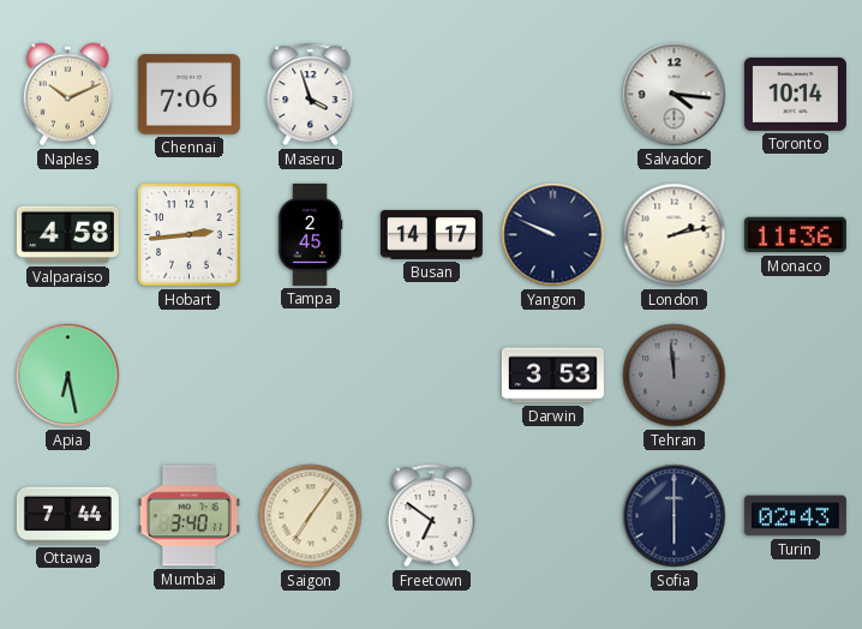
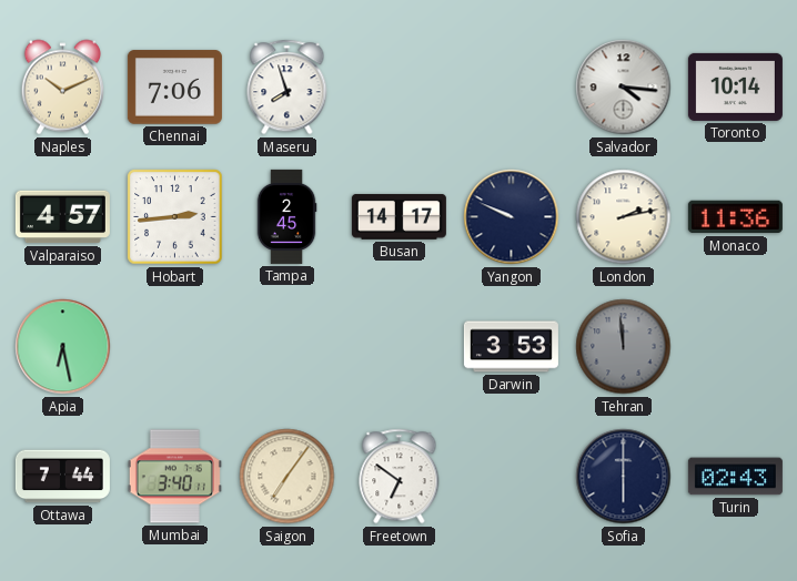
Maseru: 3:57 -> 7:57
Valparaiso: 4:58 -> 4:57
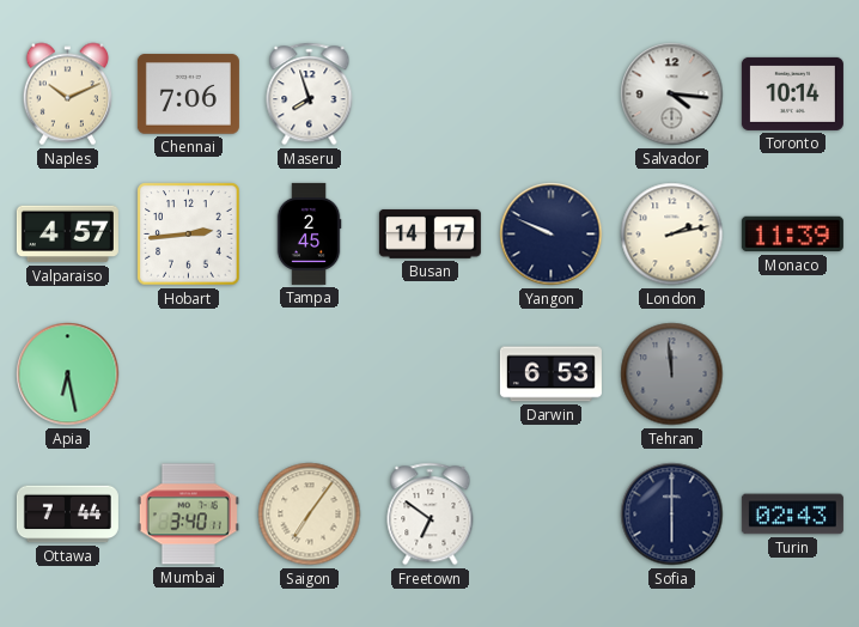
Monaco: 11:36 -> 11:39
Darwin: 3:53 -> 6:53
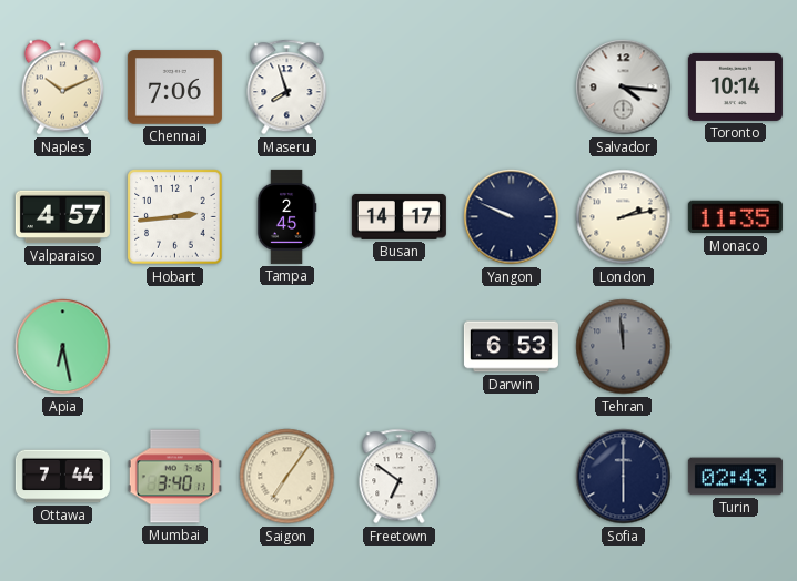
Monaco: 11:39 -> 11:35
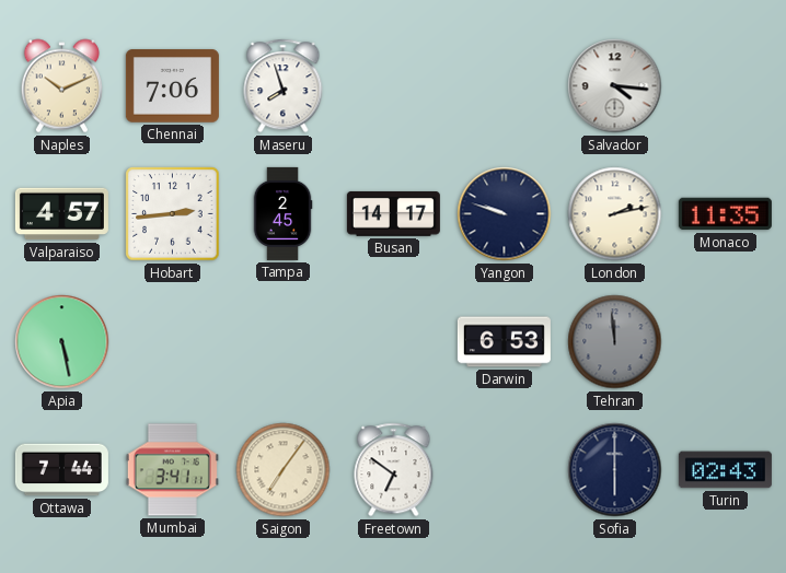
Toronto: 10:14 -> none
Yangon: 9:49 -> 9:48
Apia: 6:28 -> 5:28
Mumbai: 3:40 -> 3:41
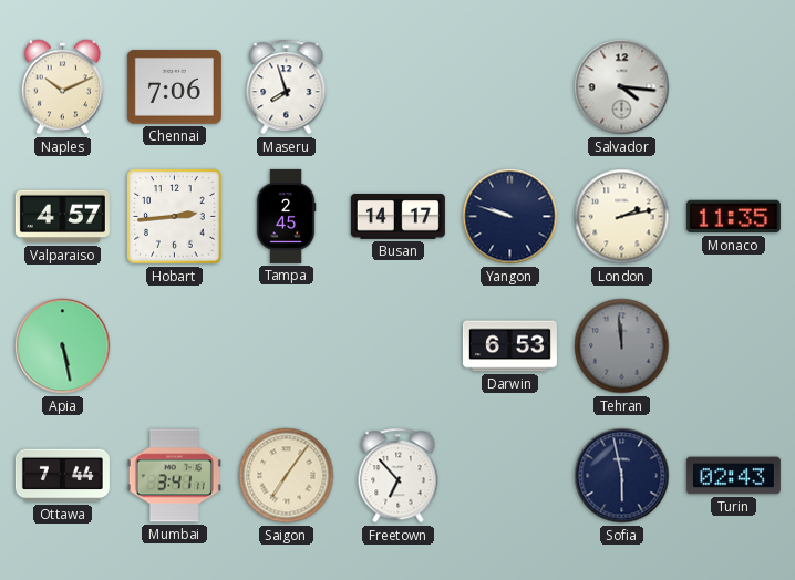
Freetown: 6:51 -> 6:53
Sofia: 6:00 -> 5:58
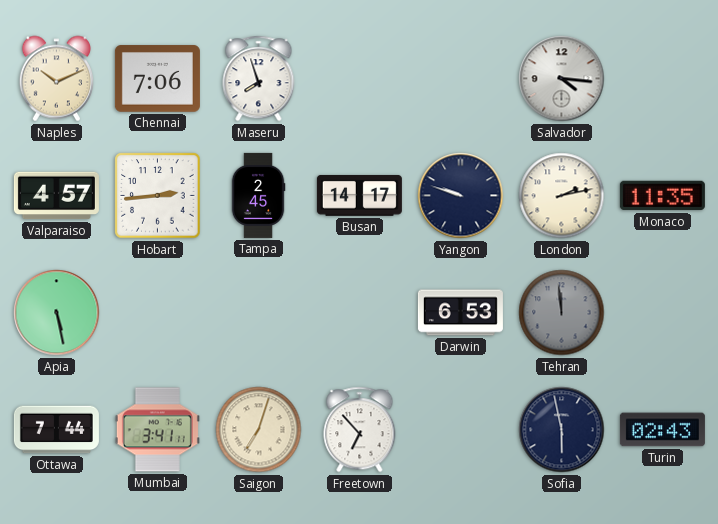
Saigon: 7:06 -> 7:03
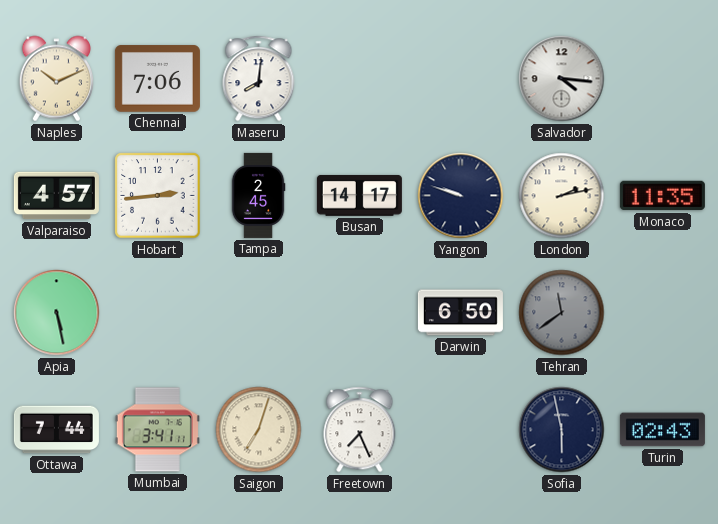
Maseru: 7:57 -> 8:01
Darwin: 6:53 -> 6:50
Tehran: 11:59 -> 11:39
Freetown: 6:53 -> 7:26
